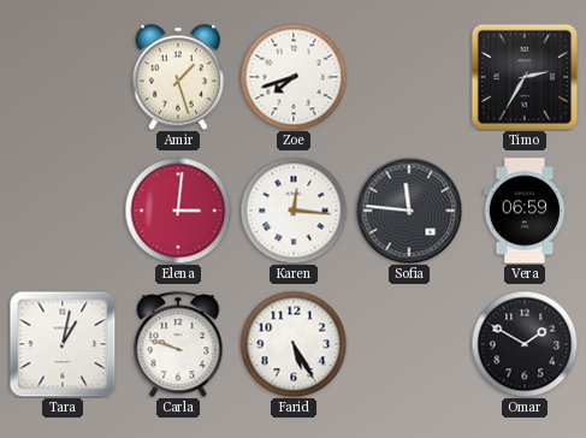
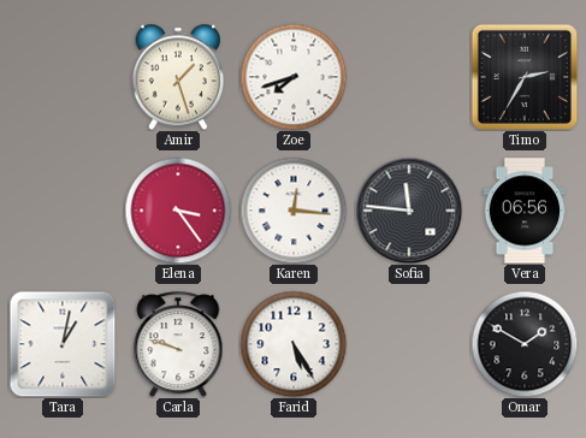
Elena: 3:01 -> 3:24
Vera: 06:59 -> 06:56
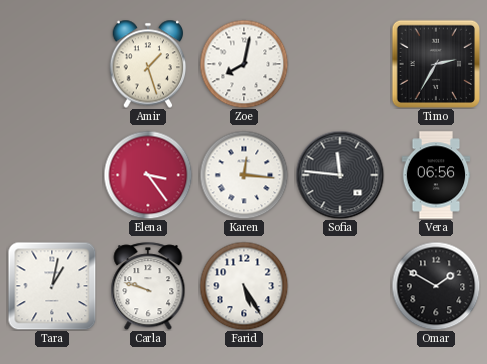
Zoe: 7:42 -> 8:02
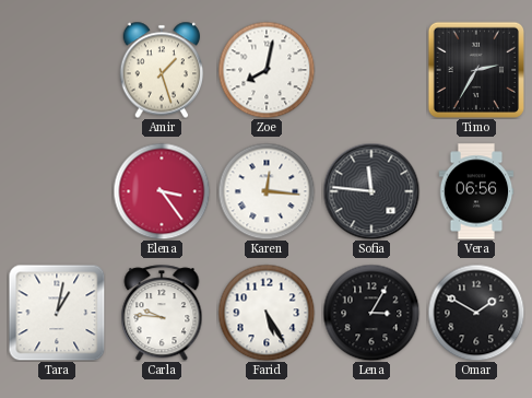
Carla: 9:48 -> 9:46
Lena: none -> 3:05
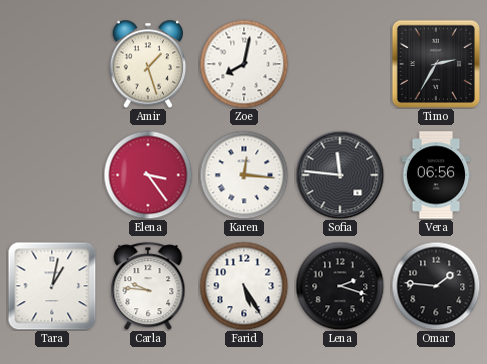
Lena: 3:05 -> 2:18
Omar: 1:50 -> 1:46
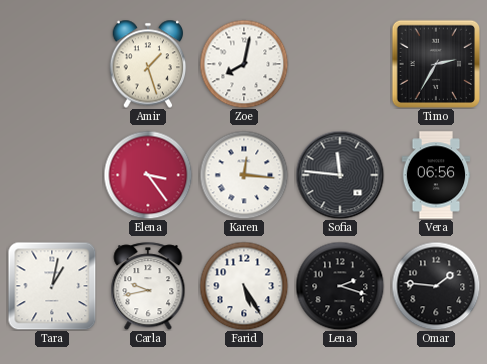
Carla: 9:46 -> 9:43
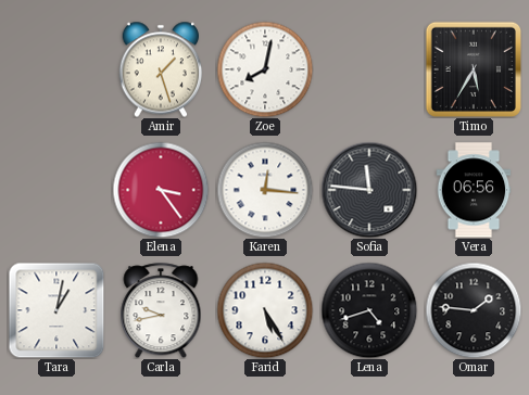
Timo: 2:35 -> 5:35
Lena: 2:18 -> 4:42
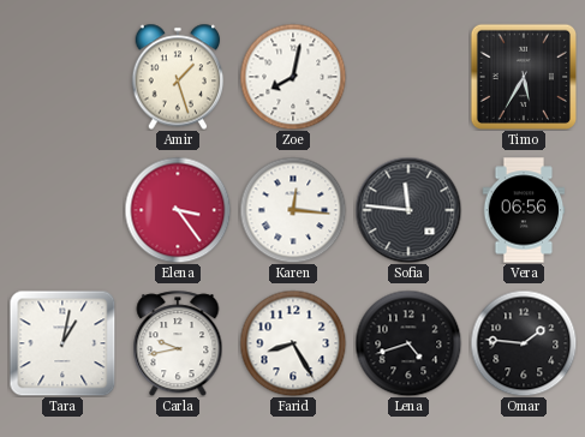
Farid: 5:25 -> 8:25
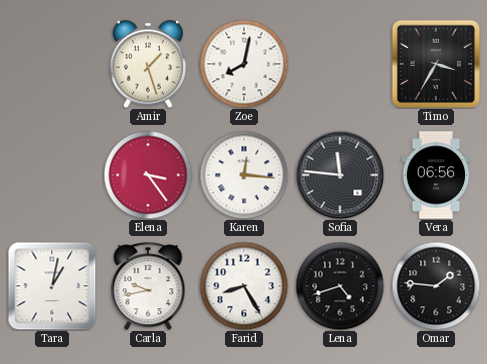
Timo: 5:35 -> 3:35
